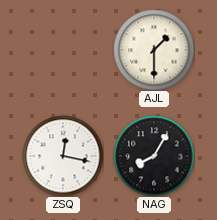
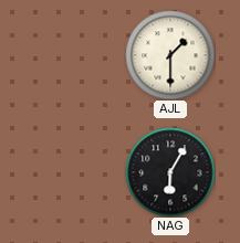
ZSQ: 12:17 -> none
NAG: 8:05 -> 6:05
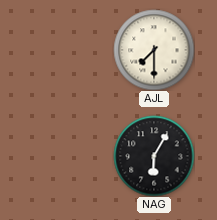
AJL: 1:30 -> 7:30
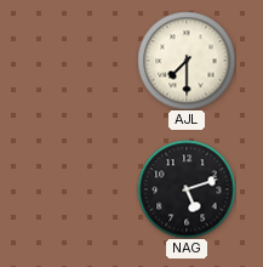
NAG: 6:05 -> 5:12
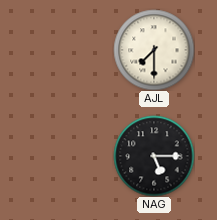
NAG: 5:12 -> 5:15
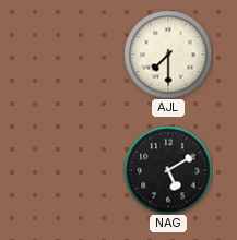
NAG: 5:15 -> 5:10
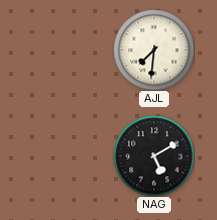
AJL: 7:30 -> 7:31
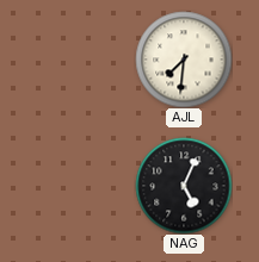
NAG: 5:10 -> 5:04
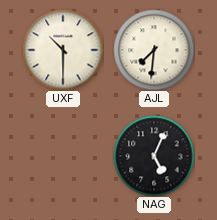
UXF: none -> 10:30
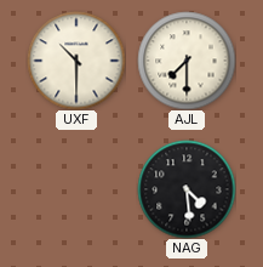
AJL: 7:31 -> 7:30
NAG: 5:04 -> 4:29
